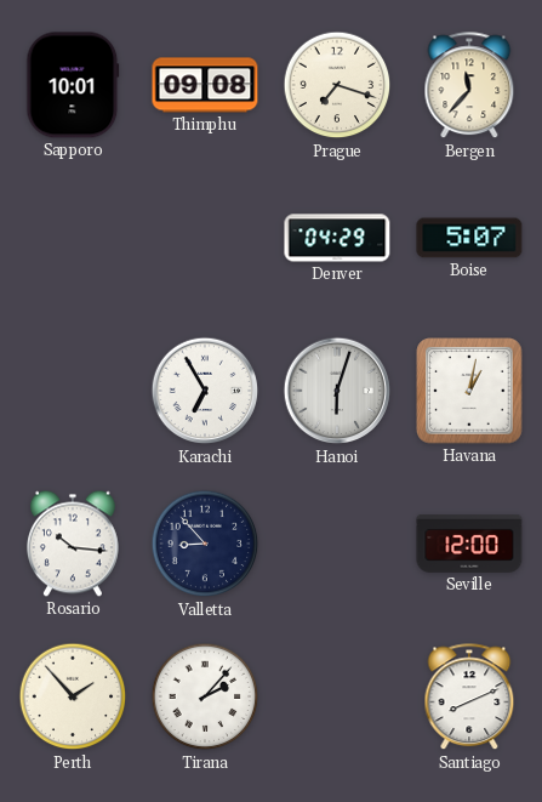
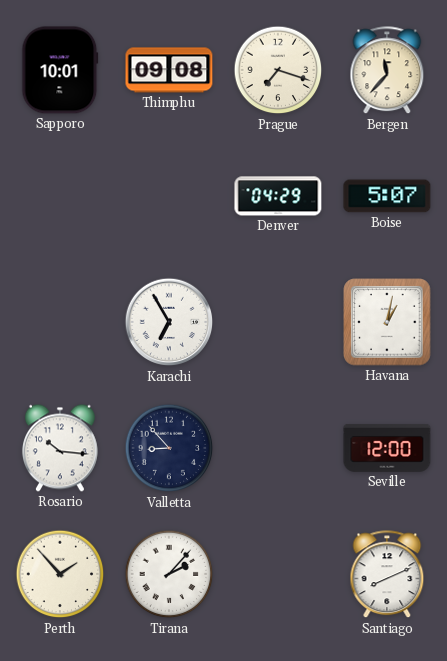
Hanoi: 6:03 -> none
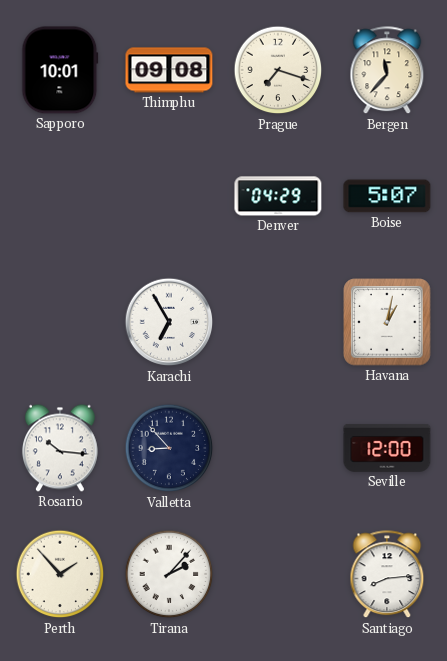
Santiago: 8:11 -> 8:14
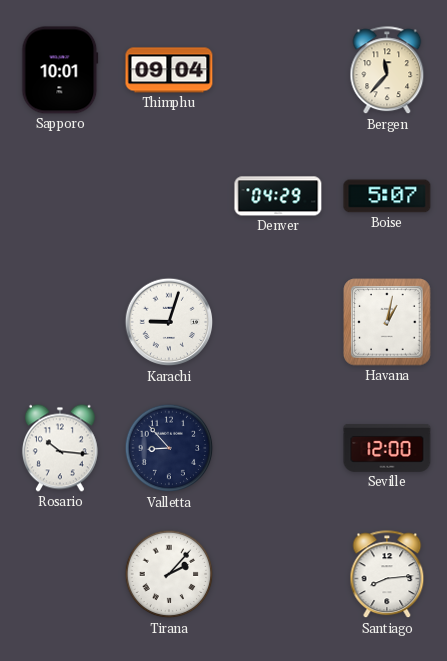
Thimphu: 09:08 -> 09:04
Prague: 7:18 -> none
Karachi: 6:55 -> 9:03
Perth: 1:53 -> none
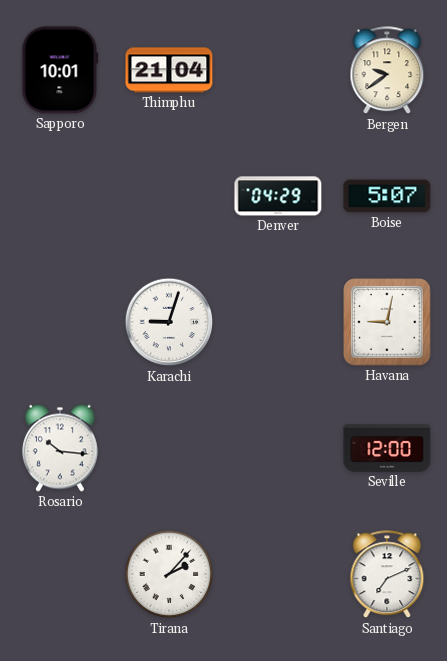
Thimphu: 09:04 -> 21:04
Bergen: 11:37 -> 9:39
Havana: 1:02 -> 9:02
Valletta: 8:53 -> none
Santiago: 8:14 -> 7:11
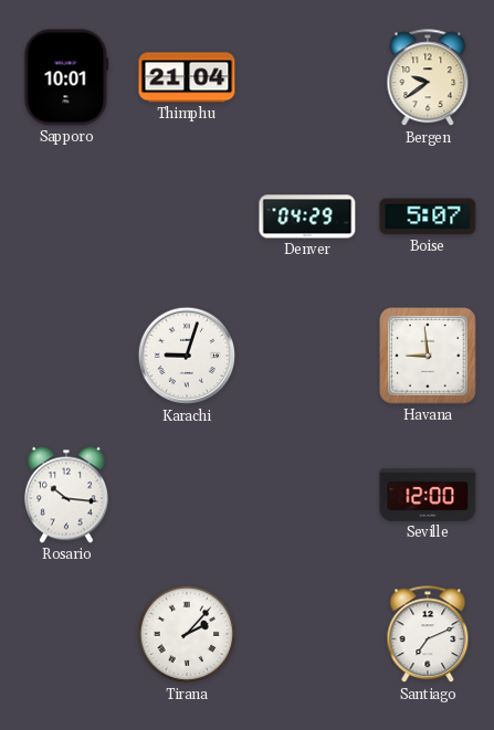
Havana: 9:02 -> 8:59
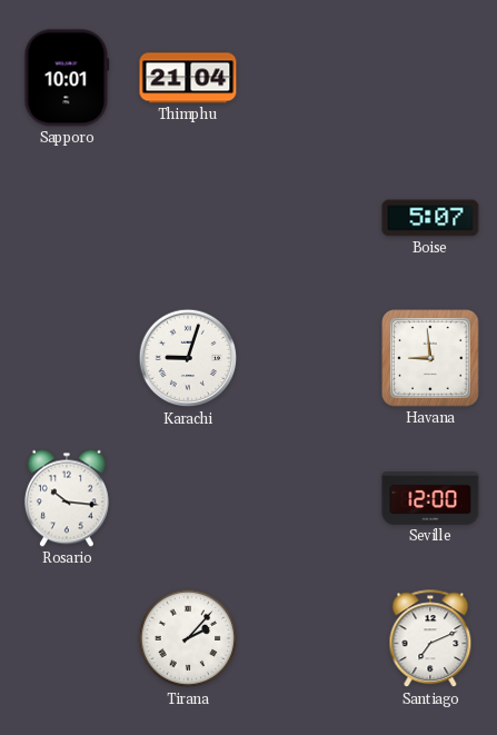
Bergen: 9:39 -> none
Denver: 04:29 -> none
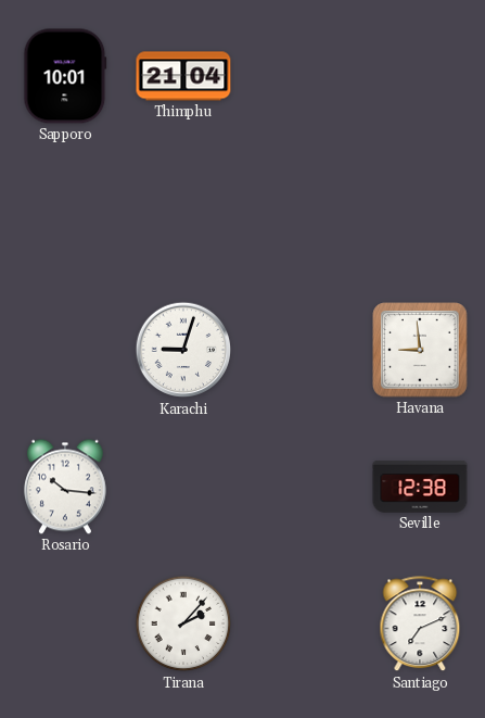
Boise: 5:07 -> none
Seville: 12:00 -> 12:38
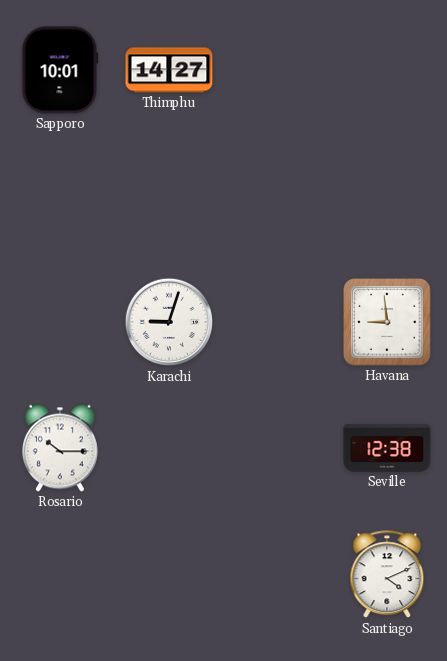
Thimphu: 21:04 -> 14:27
Rosario: 10:16 -> 10:15
Tirana: 2:07 -> none
Santiago: 7:11 -> 4:11
